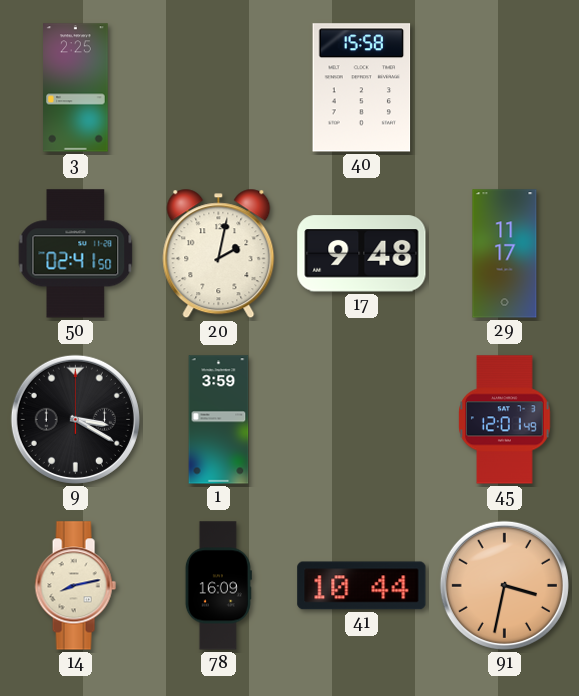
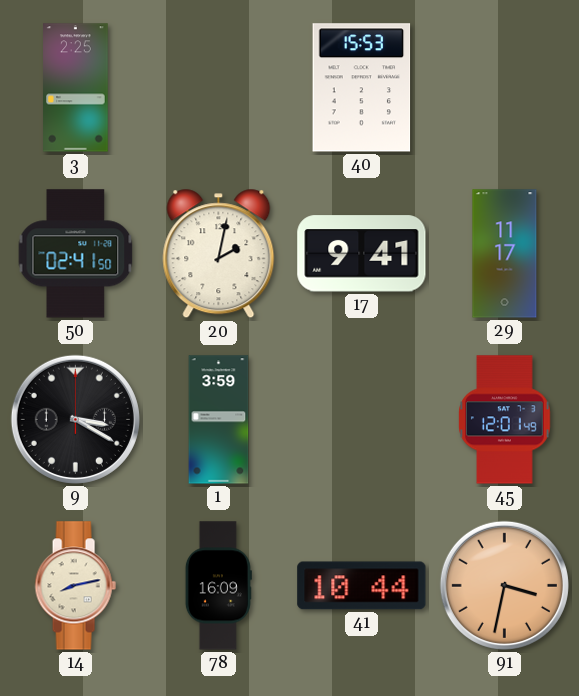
40: 15:58 -> 15:53
17: 9:48 -> 9:41
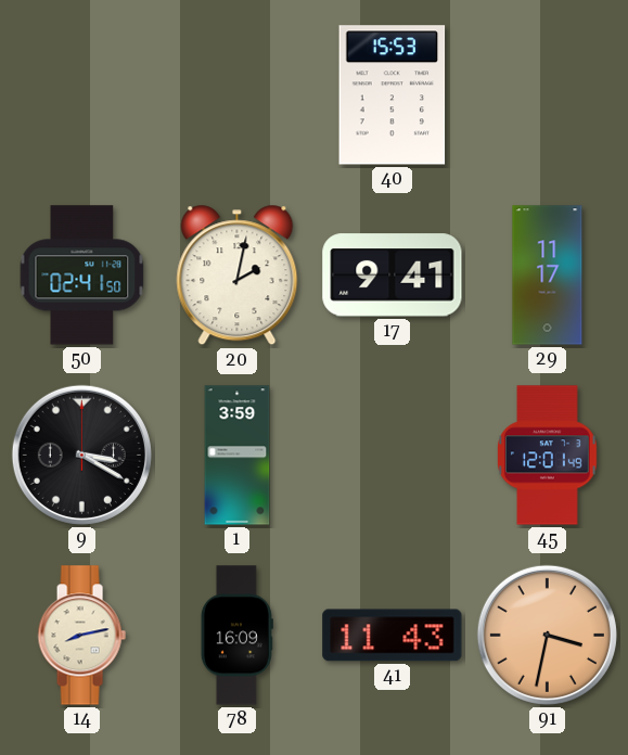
3: 2:25 -> none
41: 10:44 -> 11:43
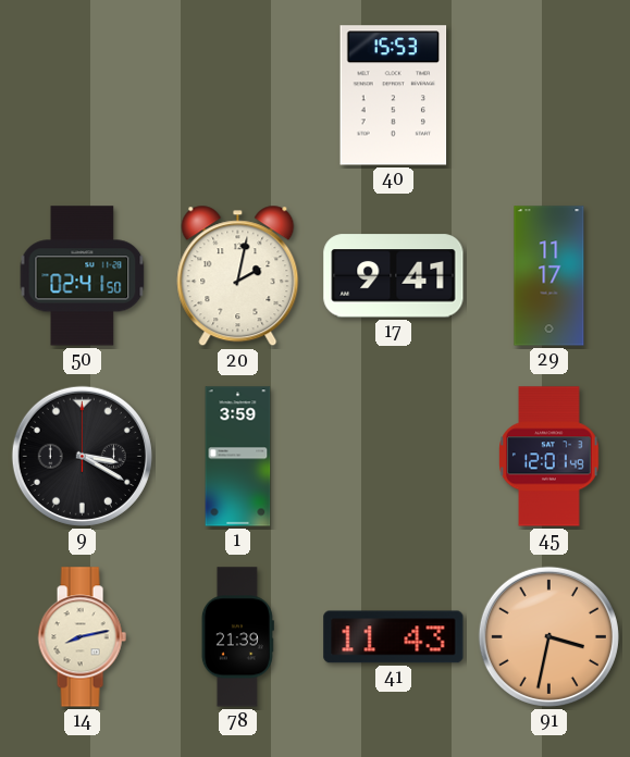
78: 16:09 -> 21:39
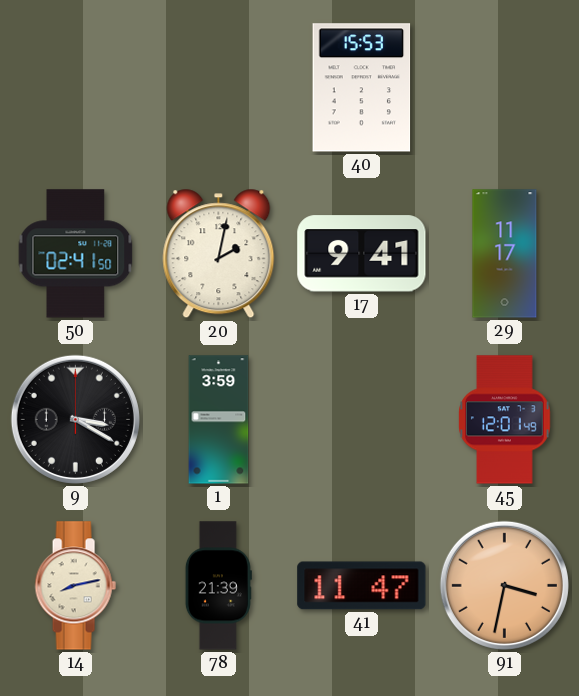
41: 11:43 -> 11:47
